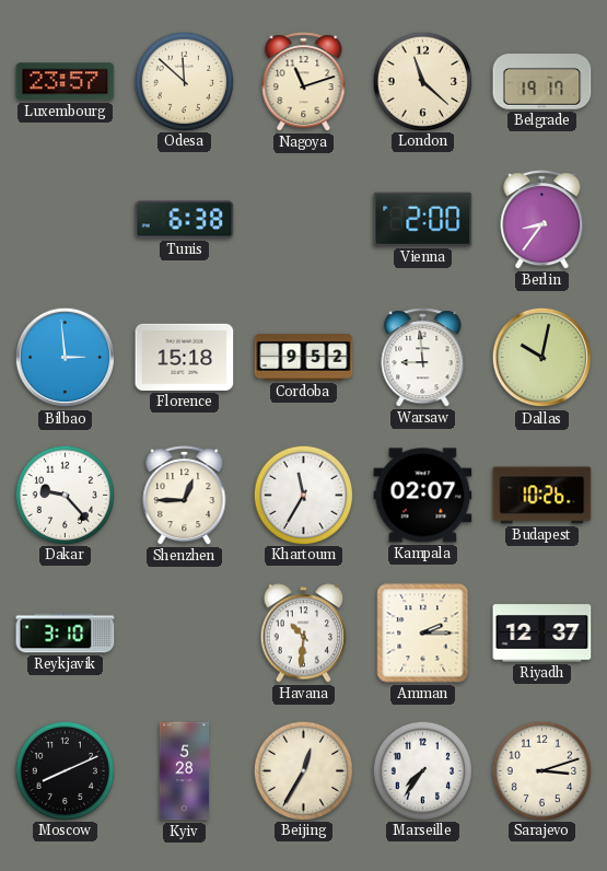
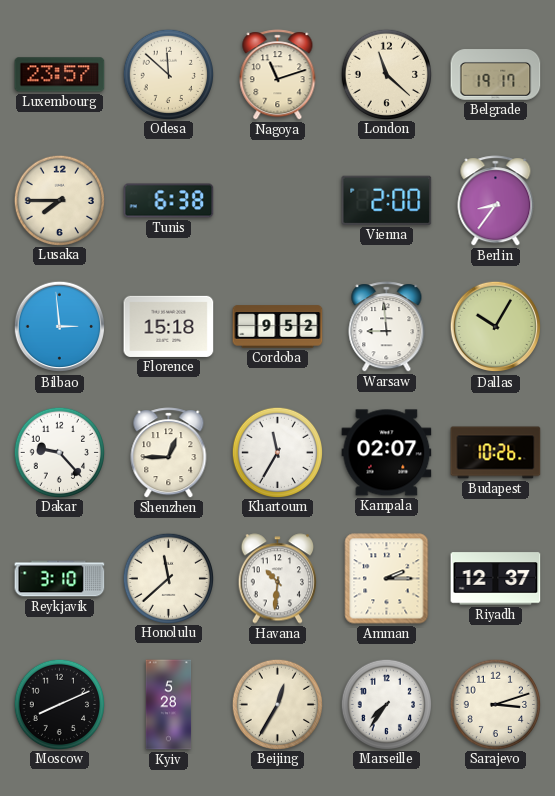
Lusaka: none -> 7:45
Dallas: 10:02 -> 10:05
Honolulu: none -> 11:38
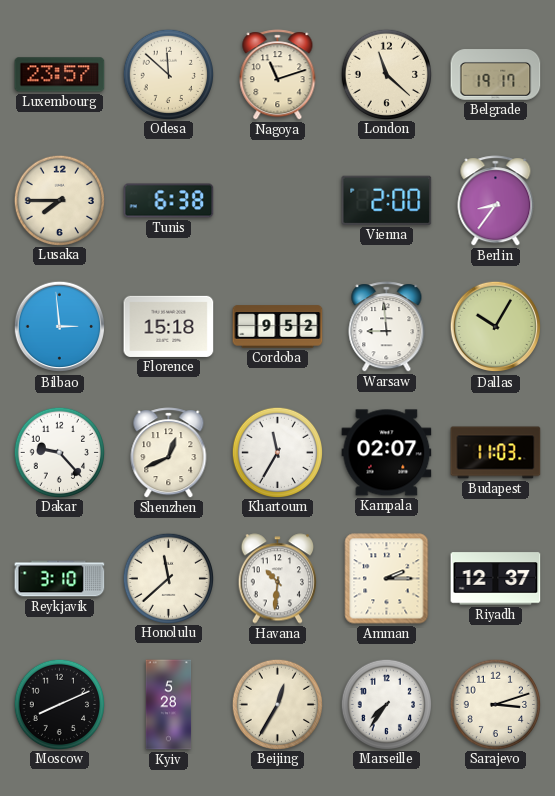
Shenzhen: 12:45 -> 12:41
Budapest: 10:26 -> 11:03
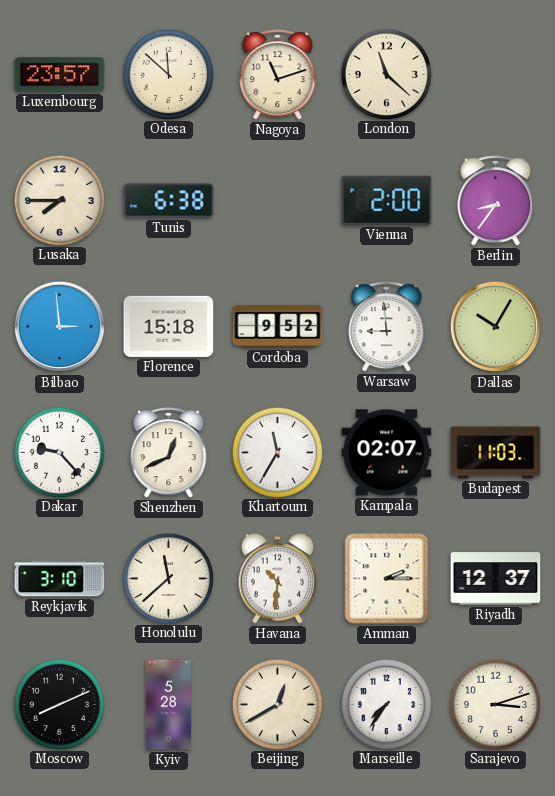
Belgrade: 19:17 -> none
Beijing: 12:35 -> 12:40
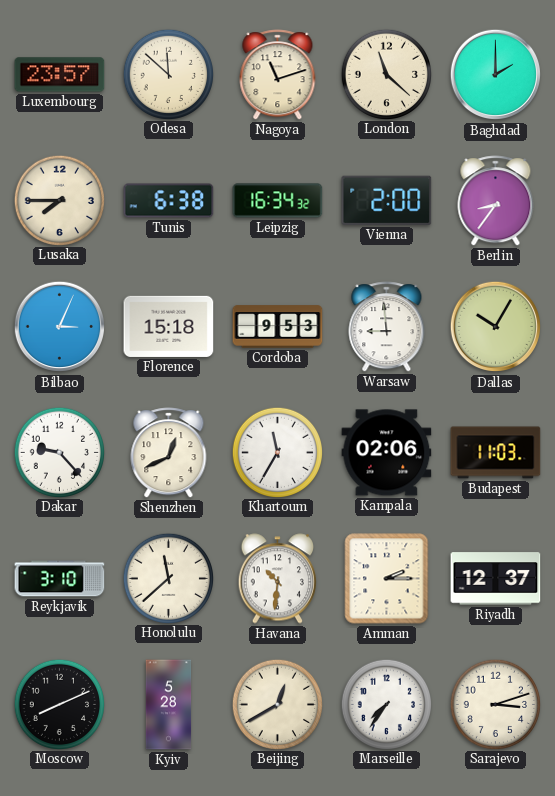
Baghdad: none -> 2:00
Leipzig: none -> 16:34
Bilbao: 2:59 -> 3:04
Cordoba: 9:52 -> 9:53
Kampala: 02:07 -> 02:06
